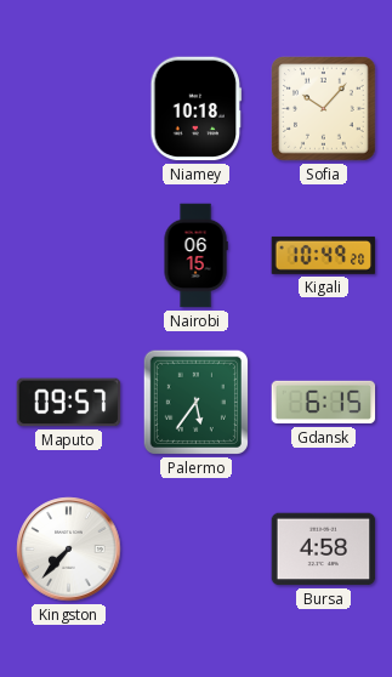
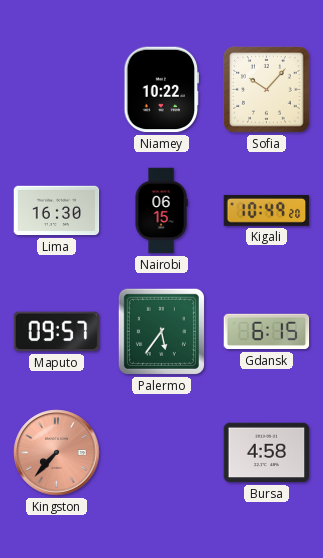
Niamey: 10:18 -> 10:22
Lima: none -> 16:30
Kingston dial: white -> salmon
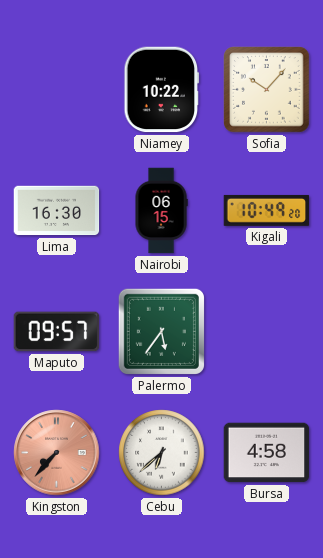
Gdansk: 6:15 -> none
Cebu: none -> 6:38
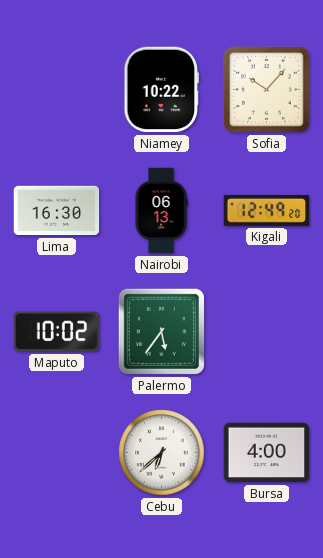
Nairobi: 06:15 -> 06:13
Kigali: 10:49 -> 12:49
Maputo: 09:57 -> 10:02
Kingston: 7:37 -> none
Bursa: 4:58 -> 4:00
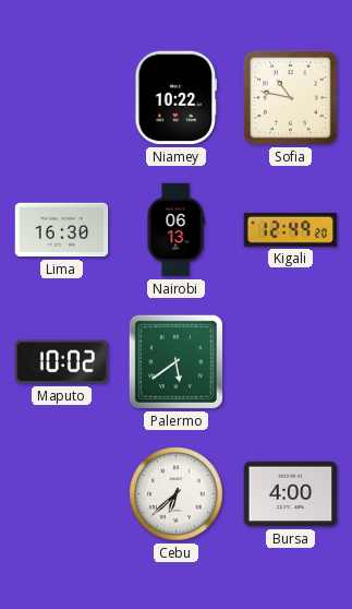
Sofia: 10:07 -> 10:47
Palermo: 5:36 -> 5:39
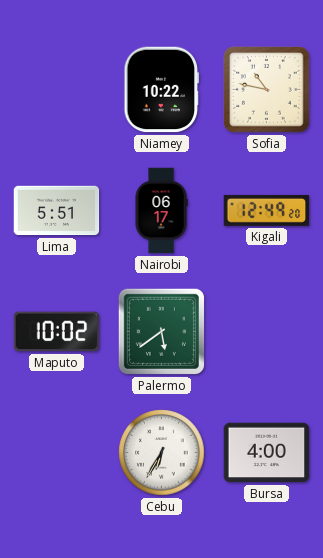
Lima: 16:30 -> 5:51
Nairobi: 06:13 -> 06:17
Cebu: 6:38 -> 6:35
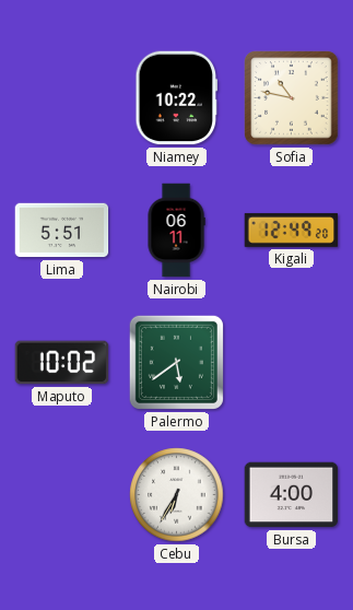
Nairobi: 06:17 -> 06:11
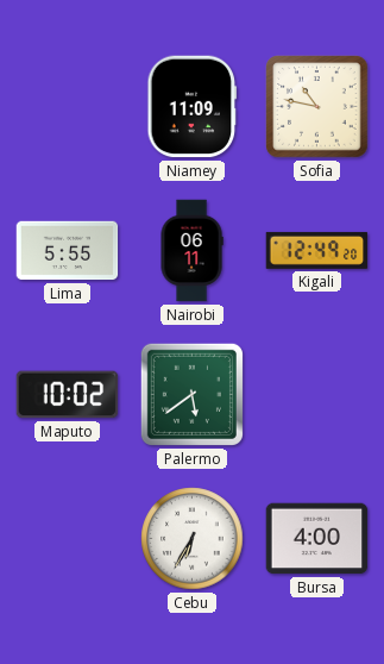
Niamey: 10:22 -> 11:09
Lima: 5:51 -> 5:55
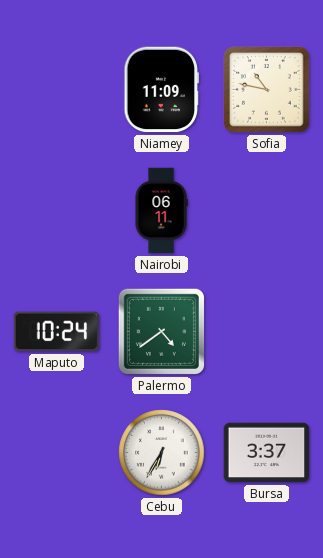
Lima: 5:55 -> none
Kigali: 12:49 -> none
Maputo: 10:02 -> 10:24
Palermo: 5:39 -> 4:39
Bursa: 4:00 -> 3:37
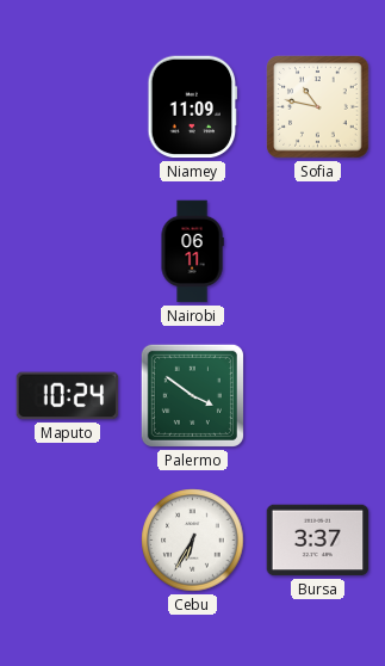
Palermo: 4:39 -> 3:51
